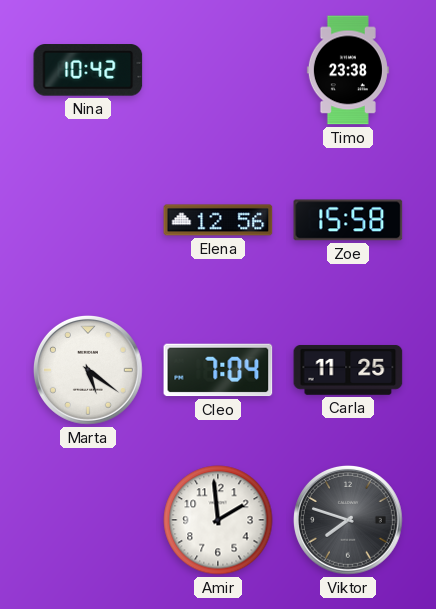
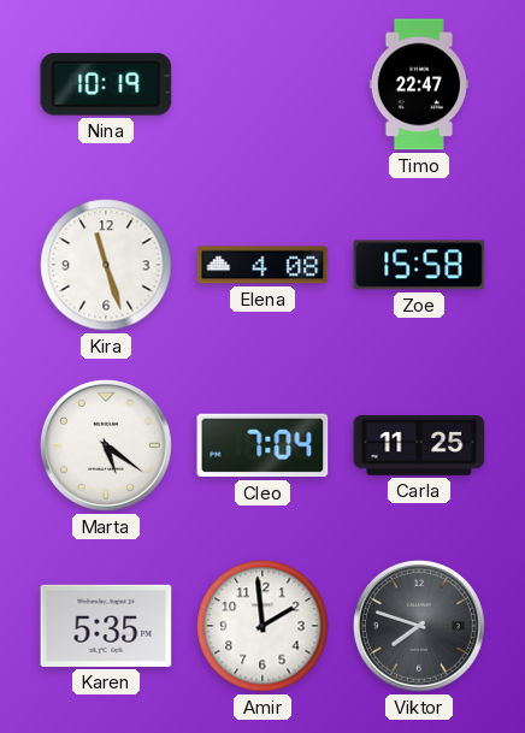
Nina: 10:42 -> 10:19
Timo: 23:38 -> 22:47
Kira: none -> 11:27
Elena: 12:56 -> 4:08
Karen: none -> 5:35
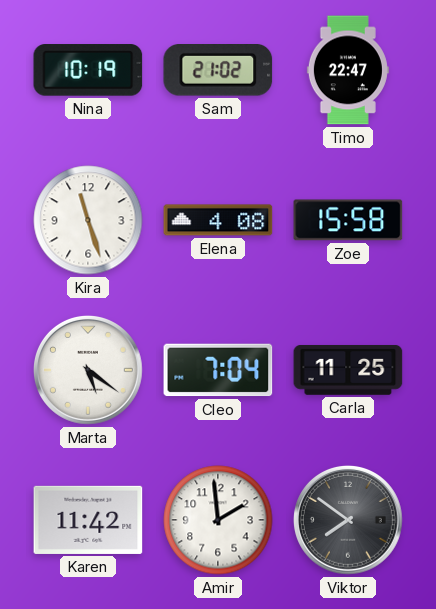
Sam: none -> 21:02
Karen: 5:35 -> 11:42
Viktor: 7:48 -> 7:51
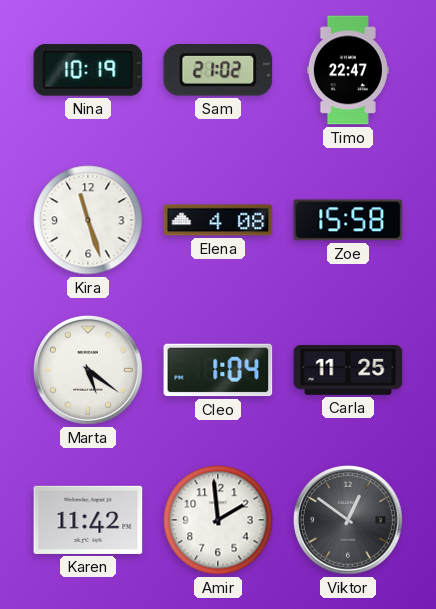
Cleo: 7:04 -> 1:04
Viktor: 7:51 -> 12:51
